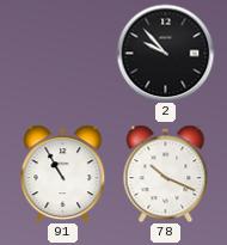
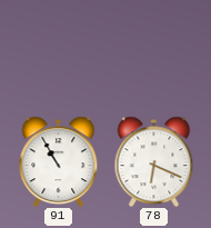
2: 9:53 -> none
78: 10:19 -> 6:19
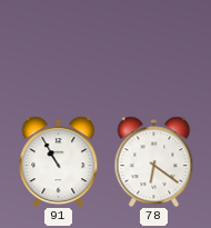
78: 6:19 -> 6:21
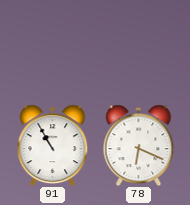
78: 6:21 -> 6:19
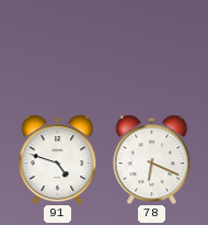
91: 10:55 -> 4:48
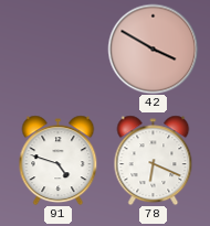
42: none -> 3:50
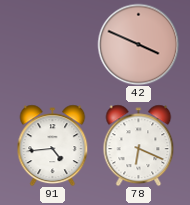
42: 3:50 -> 3:49
91: 4:48 -> 4:44
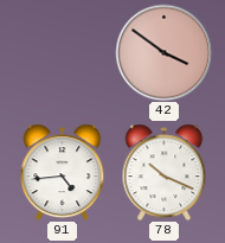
42: 3:49 -> 3:51
78: 6:19 -> 10:19
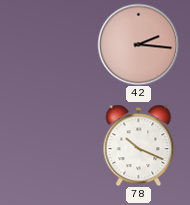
42: 3:51 -> 2:16
91: 4:44 -> none
